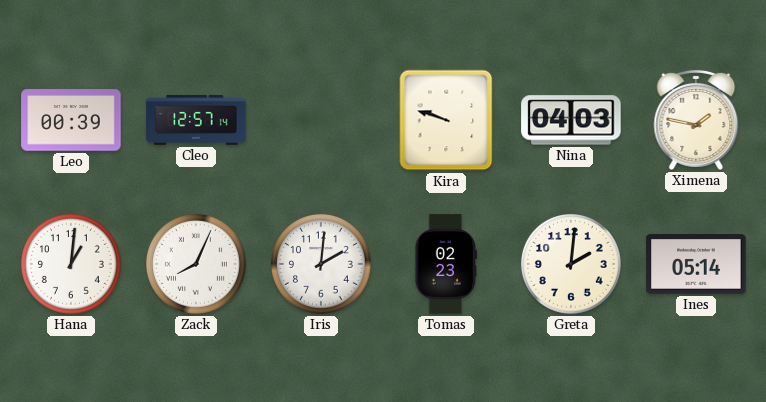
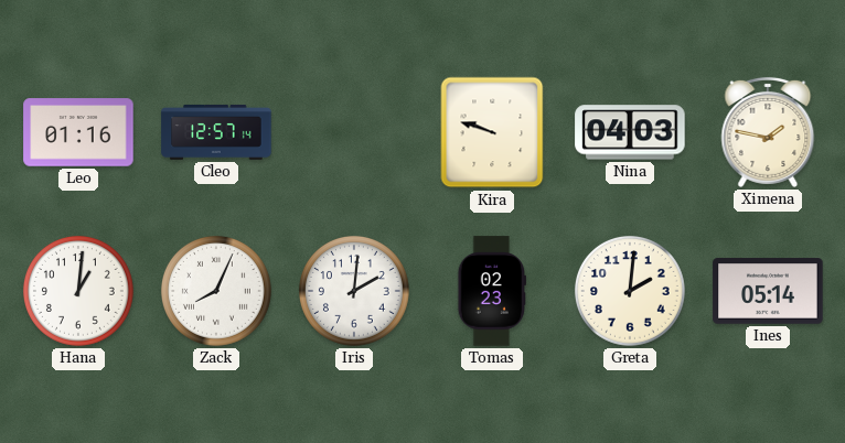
Leo: 00:39 -> 01:16
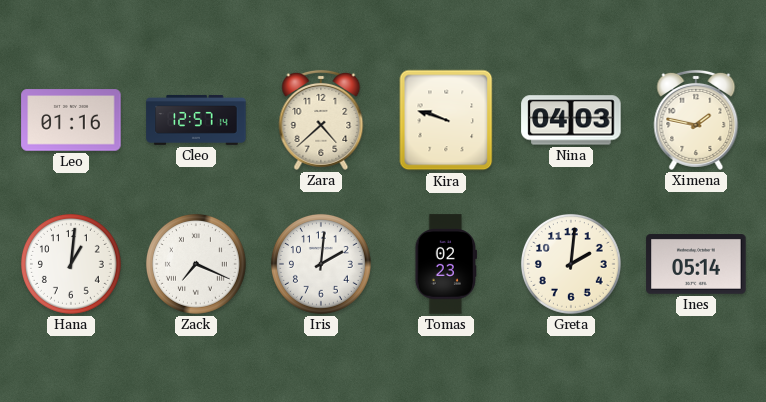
Zara: none -> 4:38
Zack: 8:04 -> 7:19
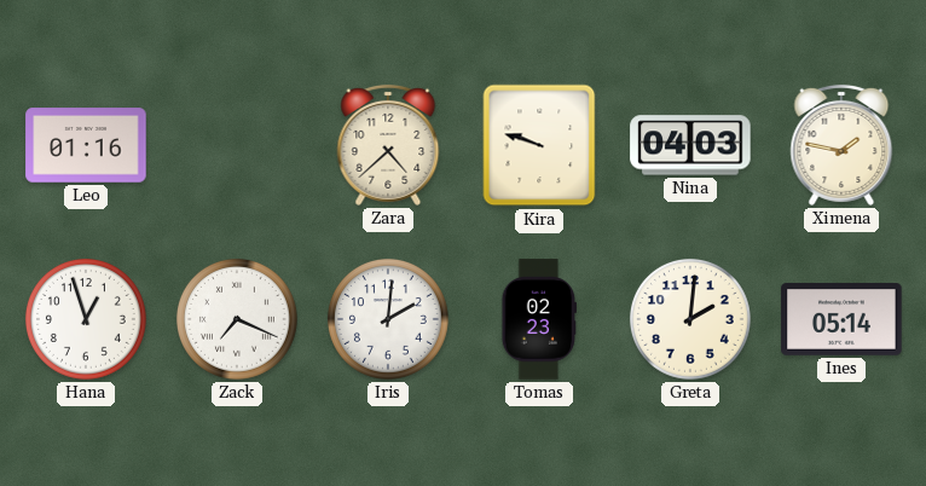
Cleo: 12:57 -> none
Hana: 1:01 -> 12:57
